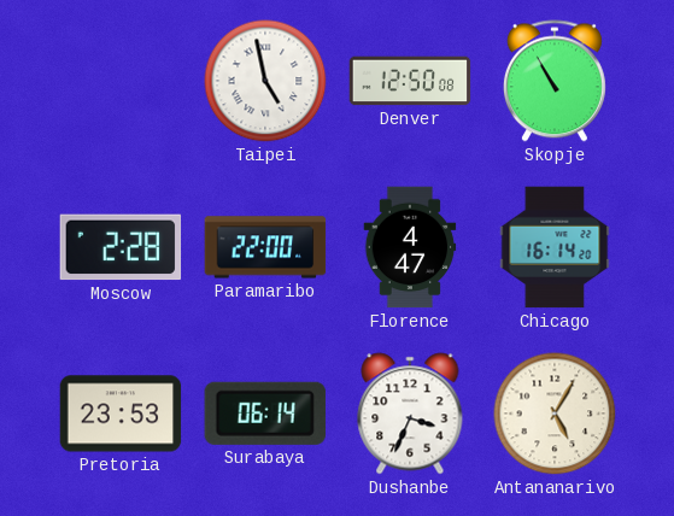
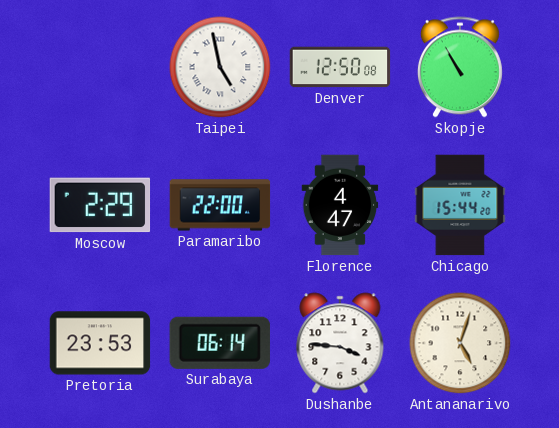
Moscow: 2:28 -> 2:29
Chicago: 16:14 -> 15:44
Dushanbe: 3:34 -> 3:46
Antananarivo: 5:05 -> 5:03
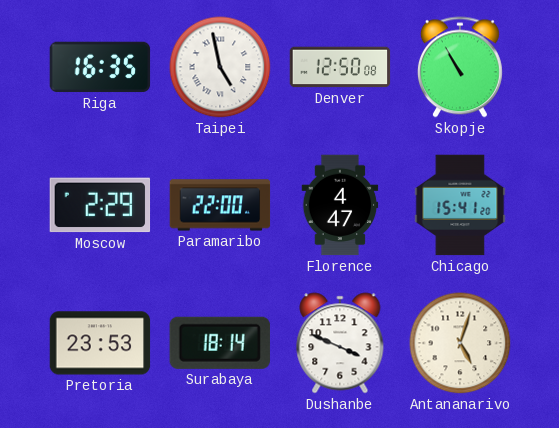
Riga: none -> 16:35
Chicago: 15:44 -> 15:41
Surabaya: 06:14 -> 18:14
Dushanbe: 3:46 -> 3:49
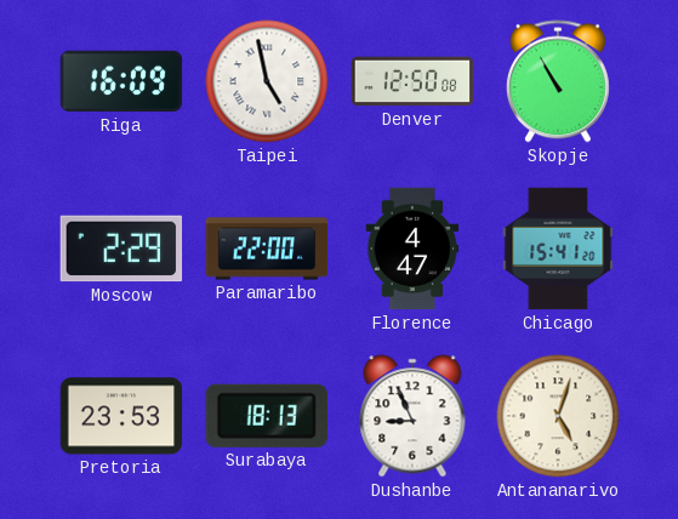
Riga: 16:35 -> 16:09
Surabaya: 18:14 -> 18:13
Dushanbe: 3:49 -> 8:56
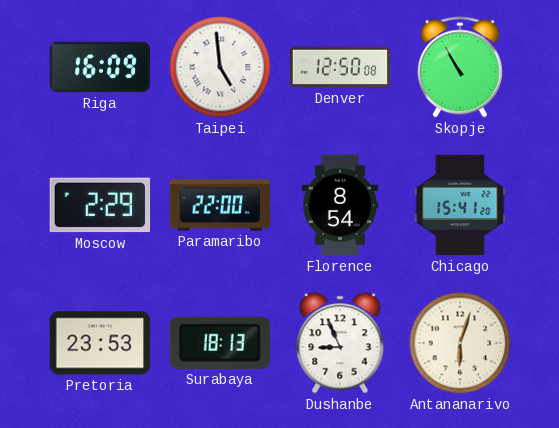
Taipei: 4:58 -> 4:59
Florence: 4:47 -> 8:54
Antananarivo: 5:03 -> 6:03
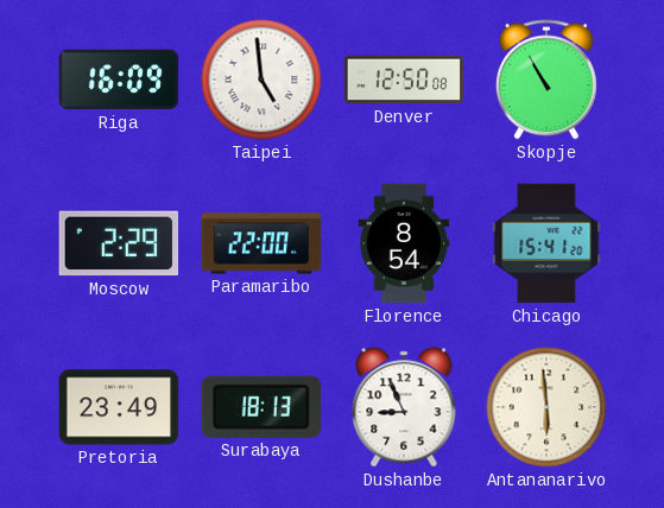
Pretoria: 23:53 -> 23:49
Antananarivo: 6:03 -> 5:59
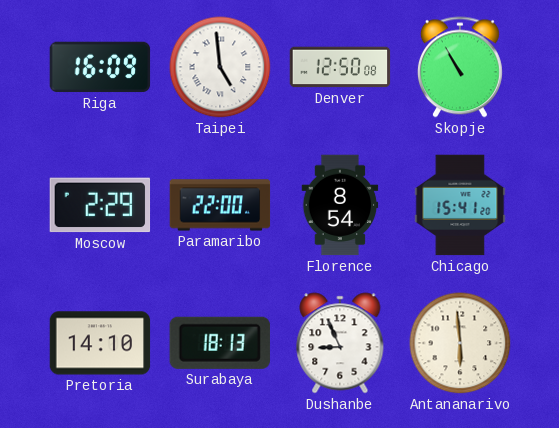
Pretoria: 23:49 -> 14:10
